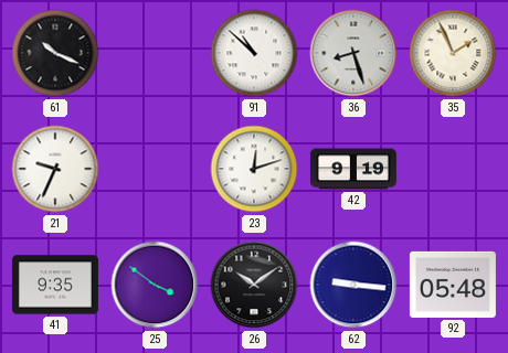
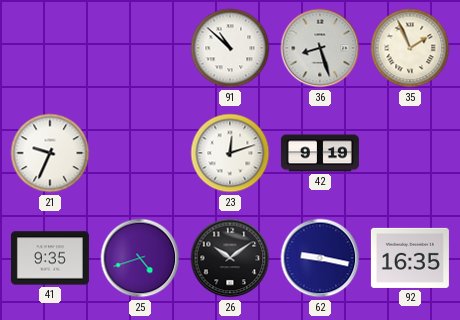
61: 10:19 -> none
25: 3:51 -> 4:42
62: 9:16 -> 9:17
92: 05:48 -> 16:35
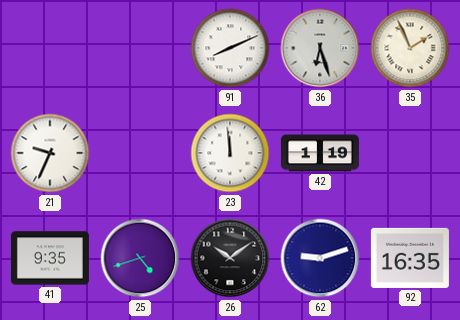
91: 10:52 -> 8:11
36: 8:27 -> 6:27
23: 12:12 -> 11:59
42: 9:19 -> 1:19
62: 9:17 -> 9:12
